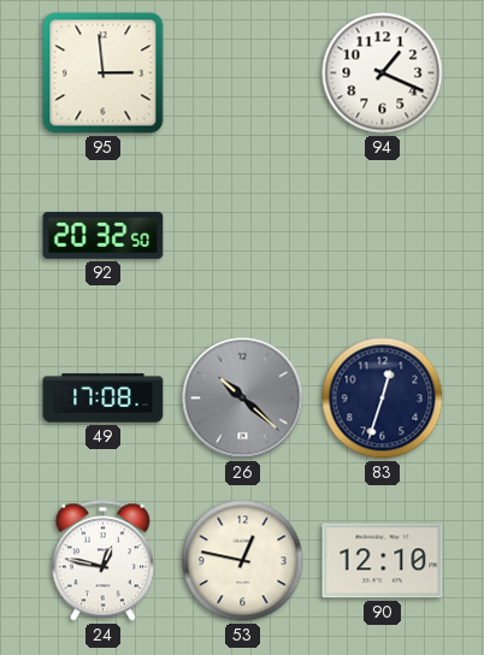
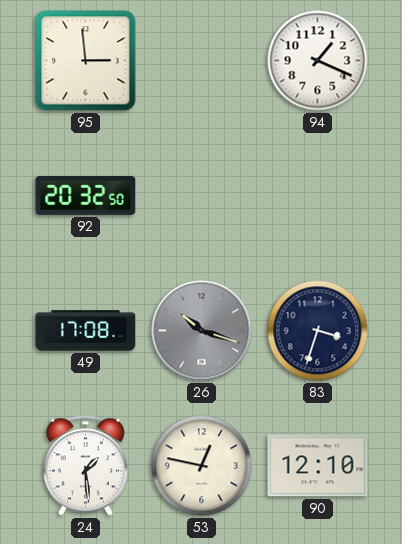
26: 10:22 -> 10:18
83: 12:33 -> 3:33
24: 12:47 -> 1:29
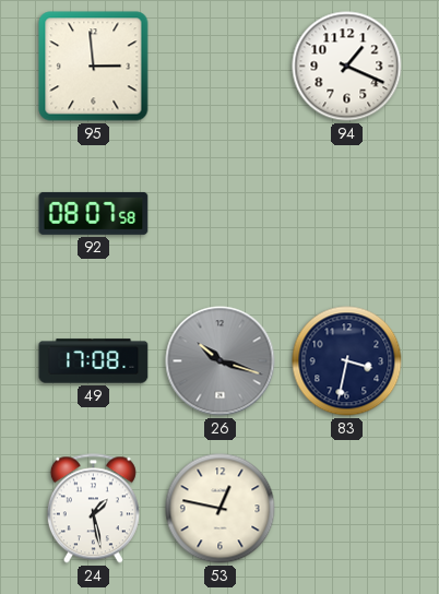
92: 20:32 -> 08:07
83: 3:33 -> 3:32
24: 1:29 -> 1:28
90: 12:10 -> none
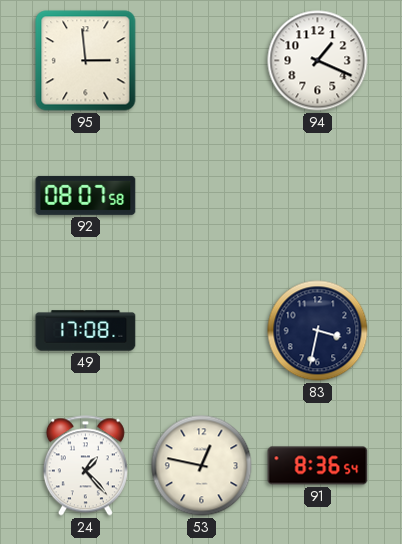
26: 10:18 -> none
24: 1:28 -> 1:23
91: none -> 8:36
